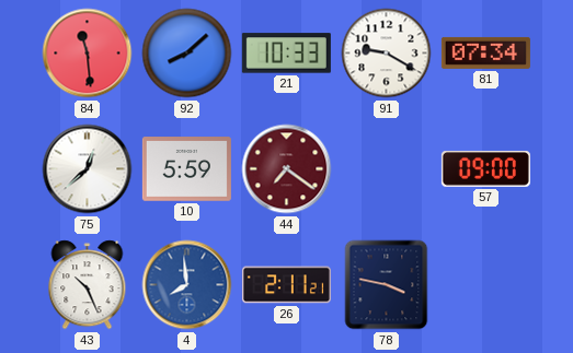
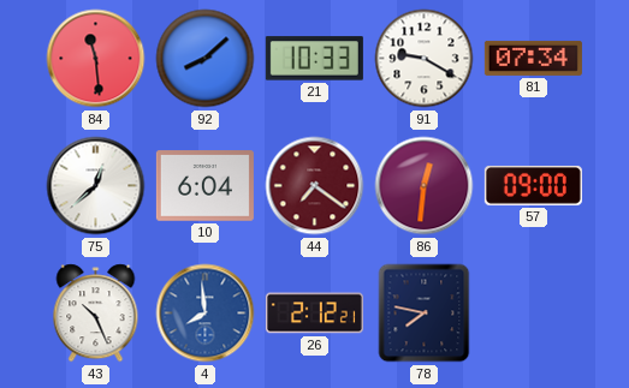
10: 5:59 -> 6:04
86: none -> 12:31
26: 2:11 -> 2:12
78: 3:47 -> 7:47
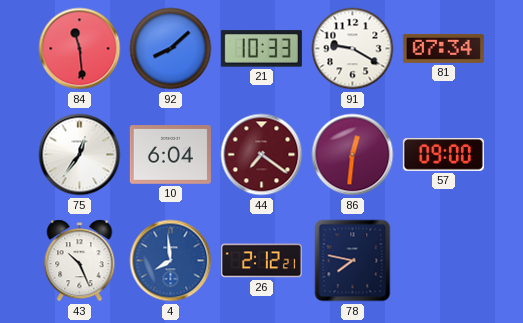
75: 12:38 -> 12:36
